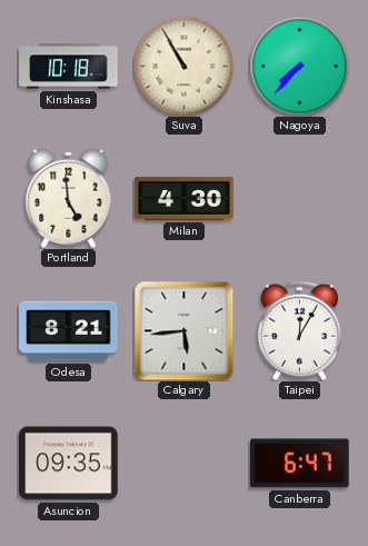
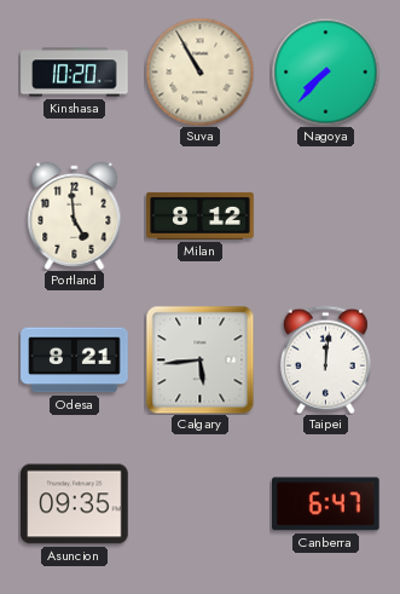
Kinshasa: 10:18 -> 10:20
Milan: 4:30 -> 8:12
Taipei: 12:05 -> 12:01
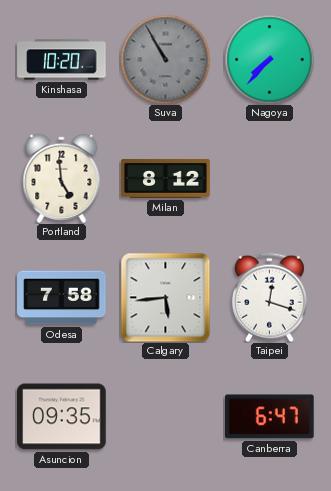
Suva dial: cream -> grey
Odesa: 8:21 -> 7:58
Taipei: 12:01 -> 12:18
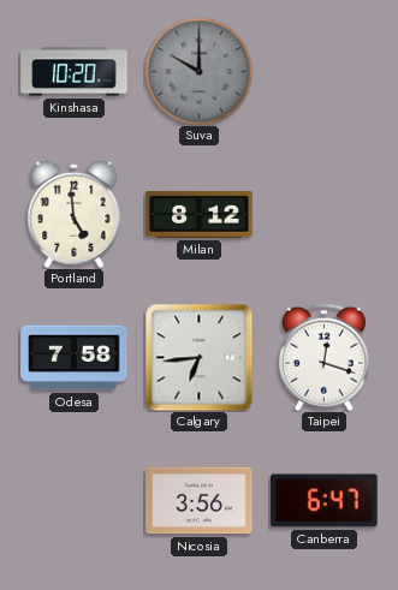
Suva: 10:55 -> 10:00
Nagoya: 7:37 -> none
Calgary: 5:44 -> 6:44
Asuncion: 09:35 -> none
Nicosia: none -> 3:56
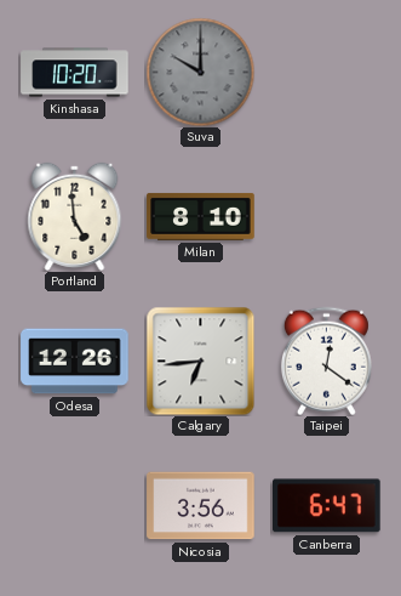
Milan: 8:12 -> 8:10
Odesa: 7:58 -> 12:26
Taipei: 12:18 -> 12:21
